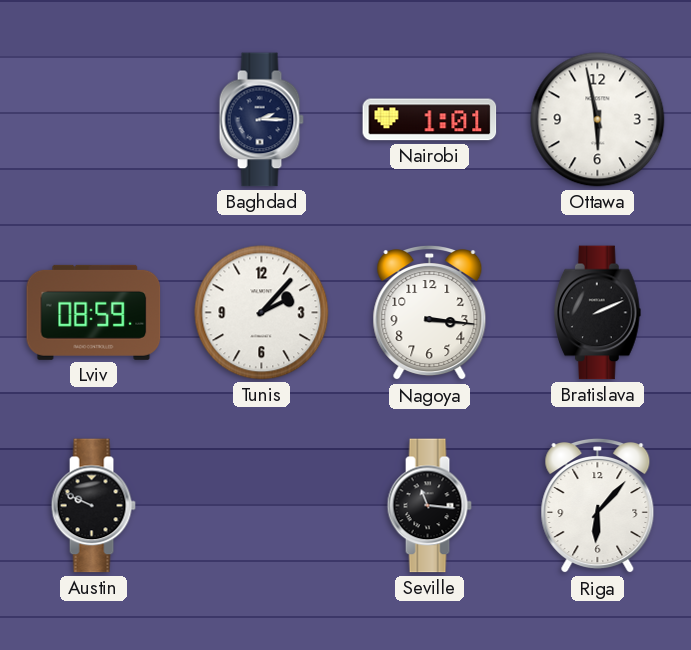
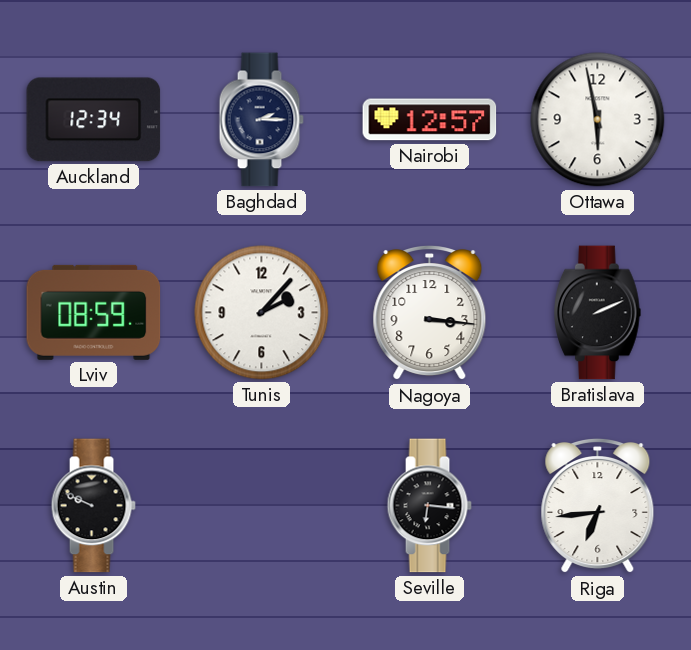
Auckland: none -> 12:34
Nairobi: 1:01 -> 12:57
Seville: 11:16 -> 6:16
Riga: 6:07 -> 6:44
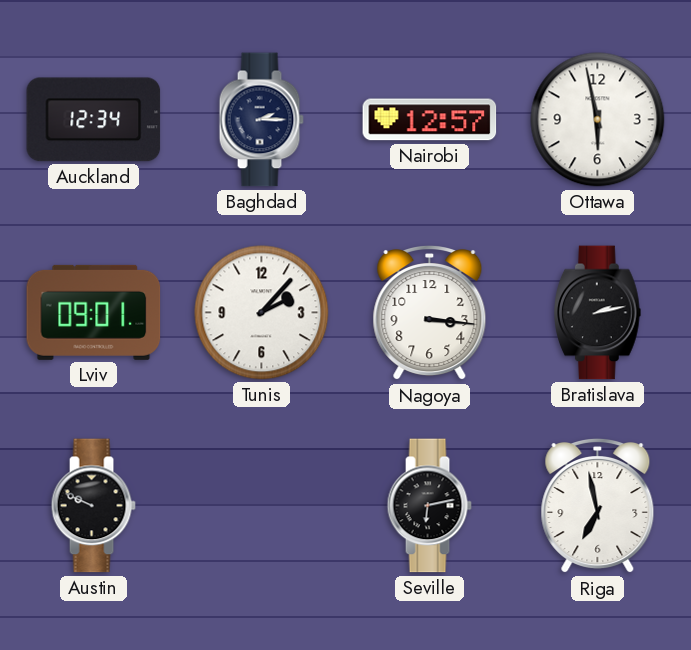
Lviv: 08:59 -> 09:01
Bratislava: 2:11 -> 2:13
Seville: 6:16 -> 6:13
Riga: 6:44 -> 6:58
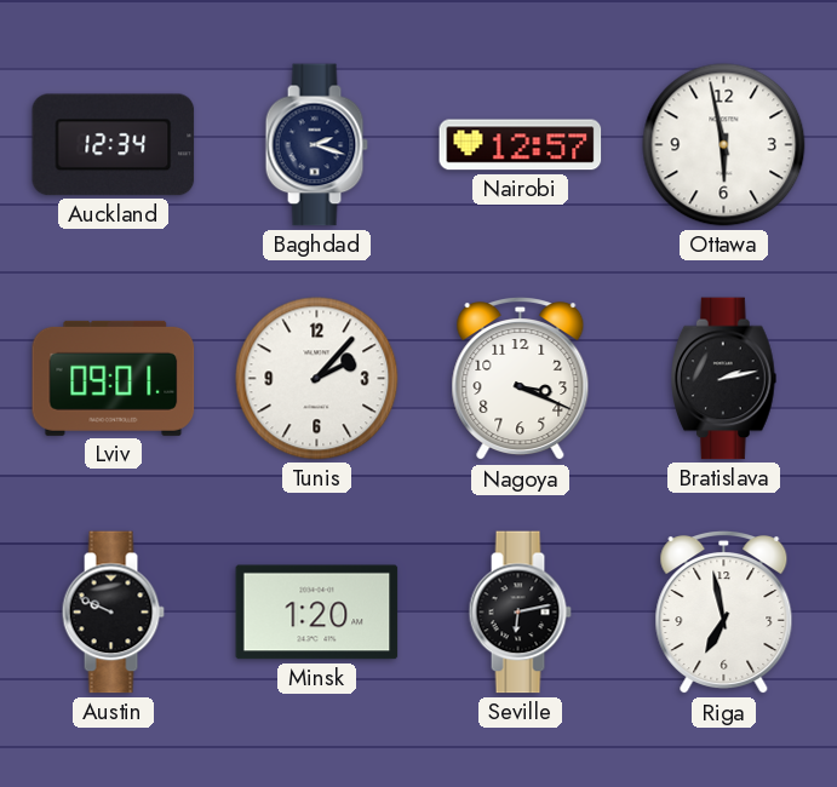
Baghdad: 2:15 -> 2:18
Nagoya: 3:16 -> 3:19
Minsk: none -> 1:20
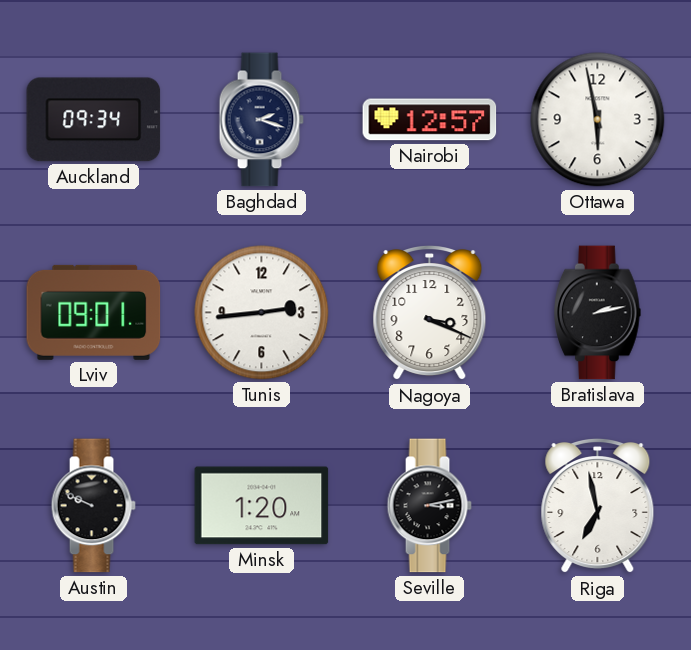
Auckland: 12:34 -> 09:34
Tunis: 2:07 -> 2:44
Seville: 6:13 -> 3:13
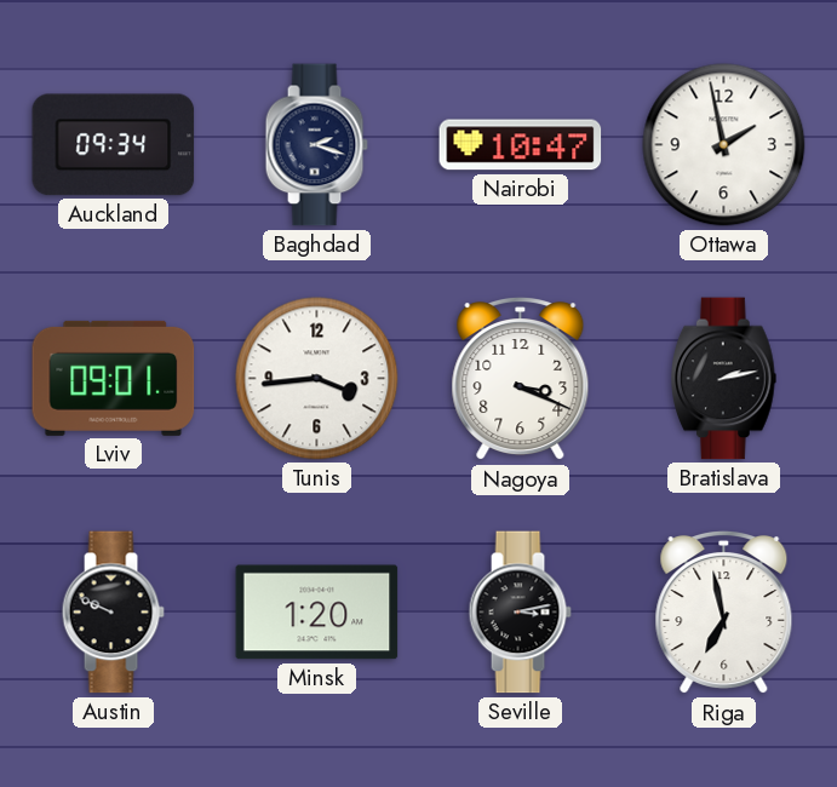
Nairobi: 12:57 -> 10:47
Ottawa: 5:58 -> 1:58
Tunis: 2:44 -> 3:44
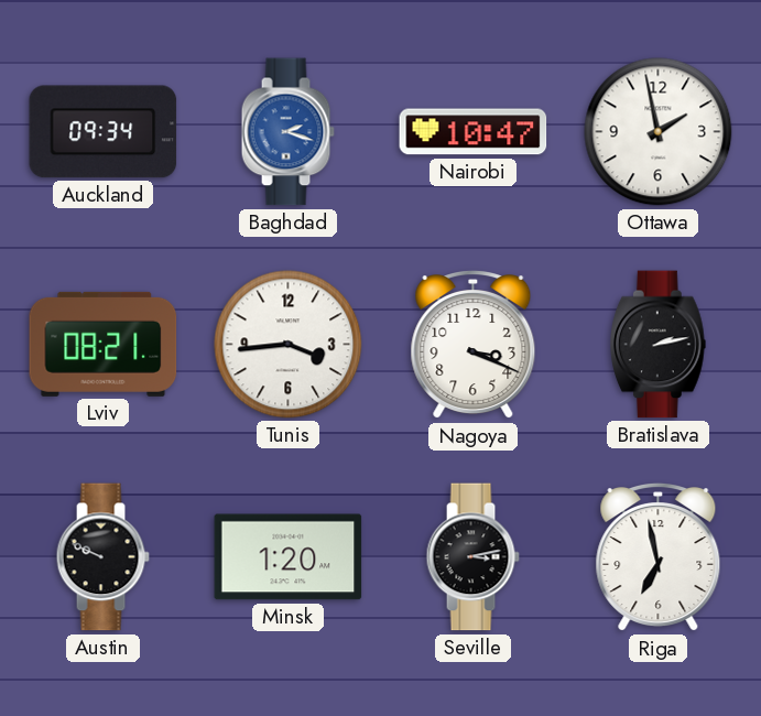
Baghdad dial: navy -> blue
Lviv: 09:01 -> 08:21
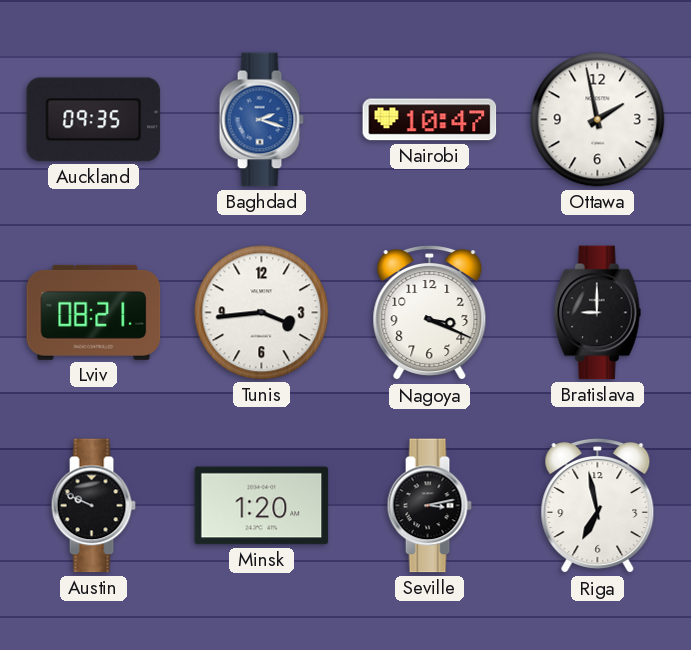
Auckland: 09:34 -> 09:35
Bratislava: 2:13 -> 9:00
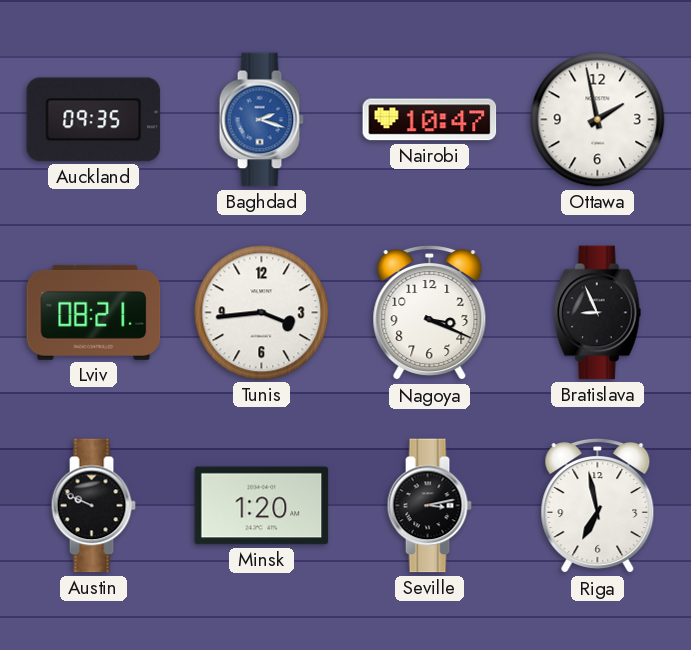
Bratislava: 9:00 -> 8:56
